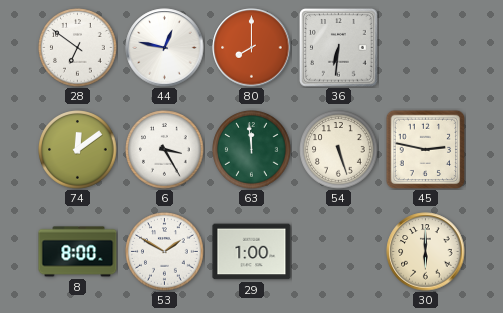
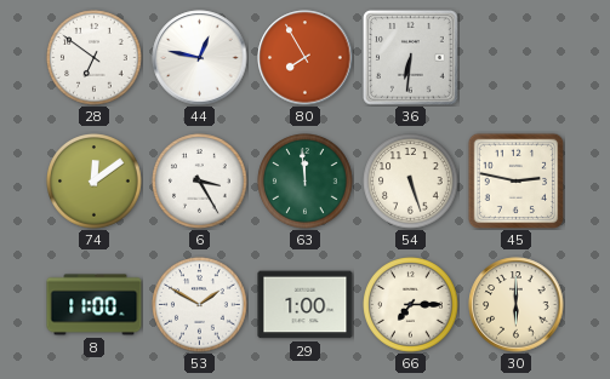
80: 8:00 -> 7:55
8: 8:00 -> 11:00
66: none -> 7:15
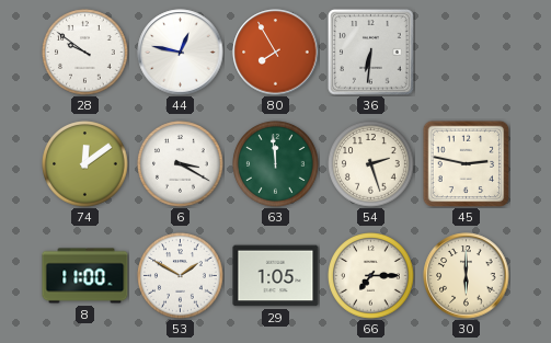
28: 6:51 -> 9:51
6: 3:25 -> 3:20
54: 5:27 -> 2:27
29: 1:00 -> 1:05
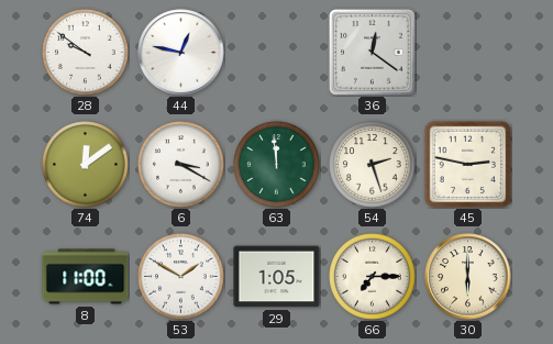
80: 7:55 -> none
36: 6:31 -> 12:21
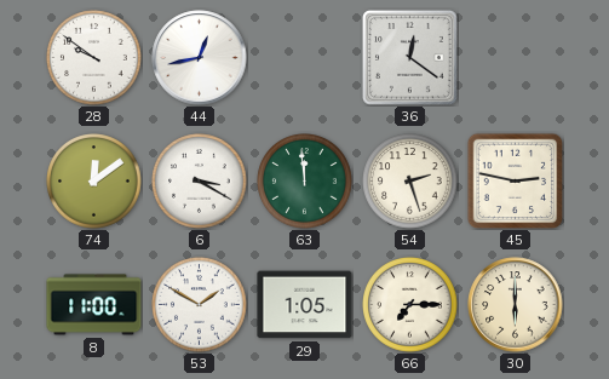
44: 12:47 -> 12:43
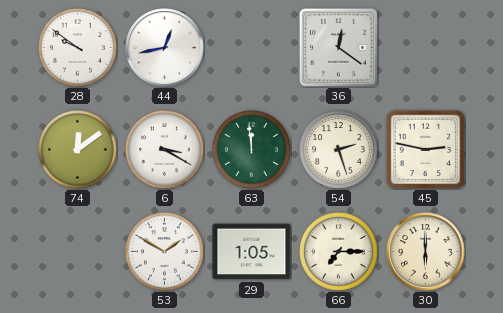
8: 11:00 -> none
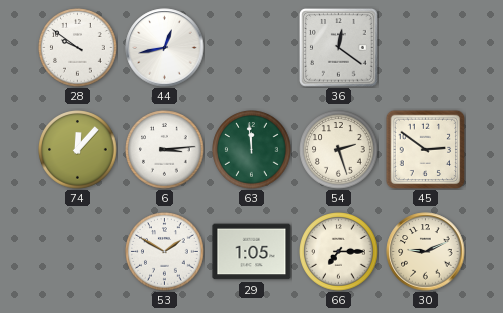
74: 12:09 -> 12:07
6: 3:20 -> 3:14
45: 2:47 -> 2:51
30: 6:00 -> 9:11
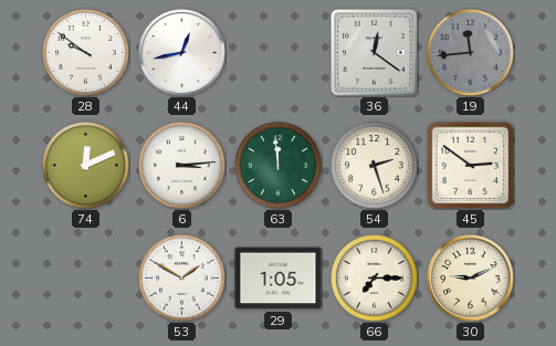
19: none -> 11:44
74: 12:07 -> 12:11
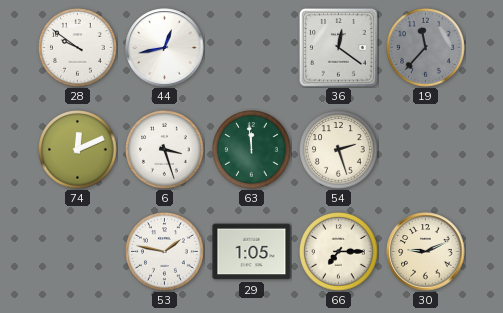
19: 11:44 -> 11:37
6: 3:14 -> 3:27
45: 2:51 -> none
53: 1:50 -> 1:47
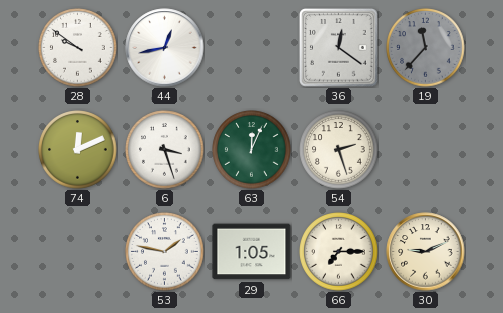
63: 11:59 -> 12:04
